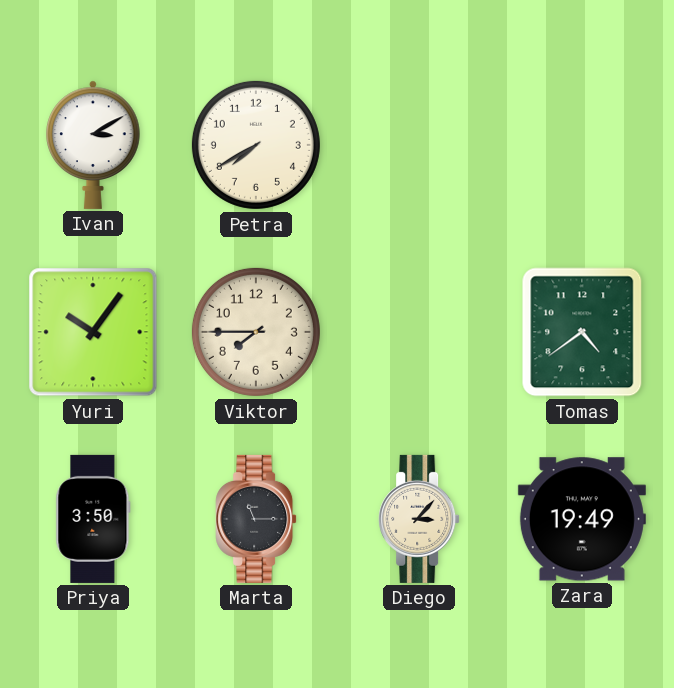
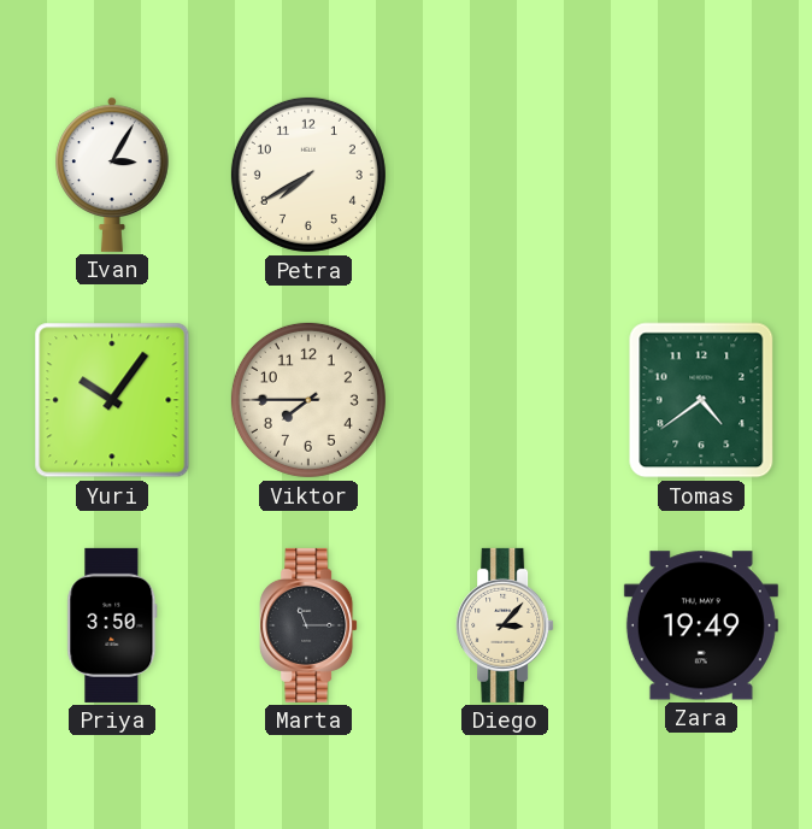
Ivan: 3:10 -> 3:05
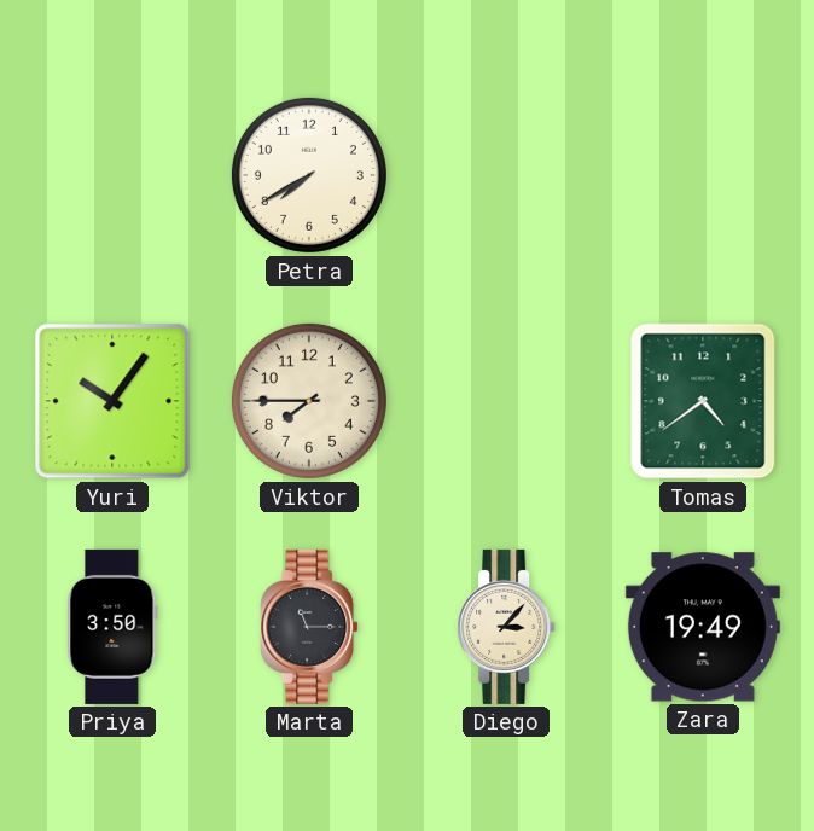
Ivan: 3:05 -> none
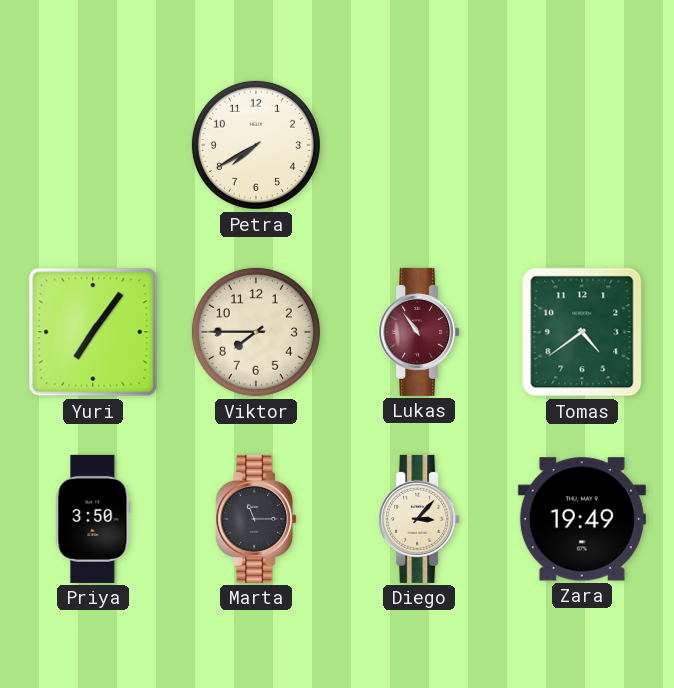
Yuri: 10:06 -> 7:06
Lukas: none -> 10:54
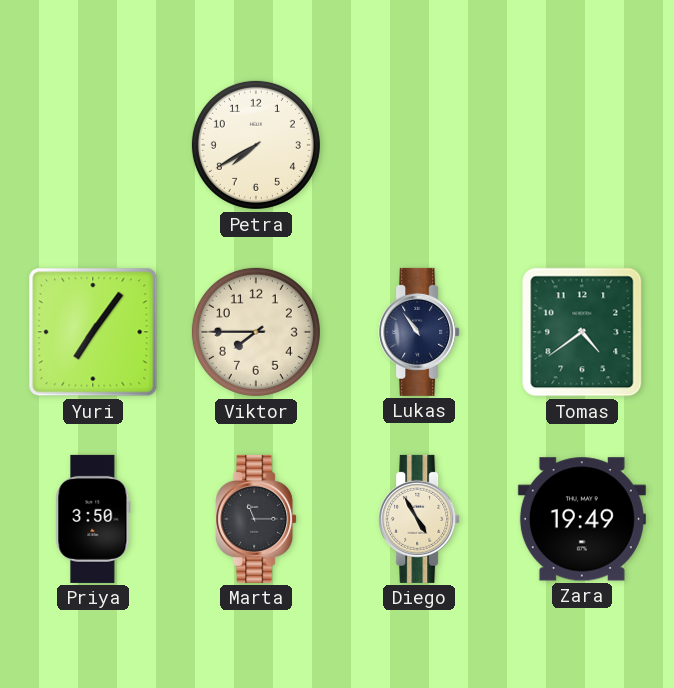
Lukas dial: burgundy -> navy
Diego: 3:07 -> 4:55
